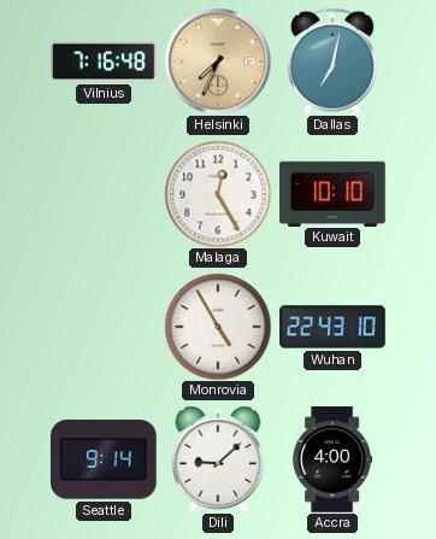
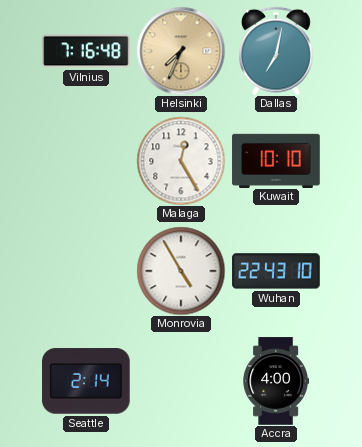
Seattle: 9:14 -> 2:14
Dili: 9:08 -> none
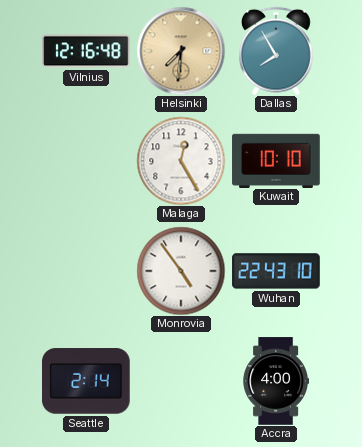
Vilnius: 7:16 -> 12:16
Helsinki: 7:34 -> 7:31
Dallas: 7:02 -> 7:55
Monrovia: 4:55 -> 4:54
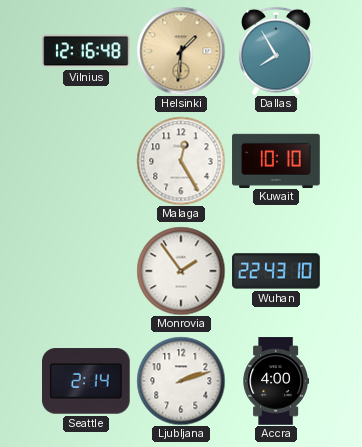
Helsinki: 7:31 -> 1:31
Monrovia: 4:54 -> 1:54
Ljubljana: none -> 2:12
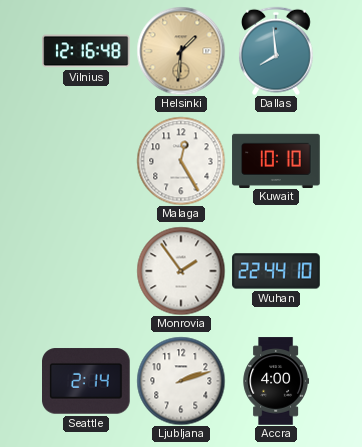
Dallas: 7:55 -> 7:59
Wuhan: 22:43 -> 22:44
